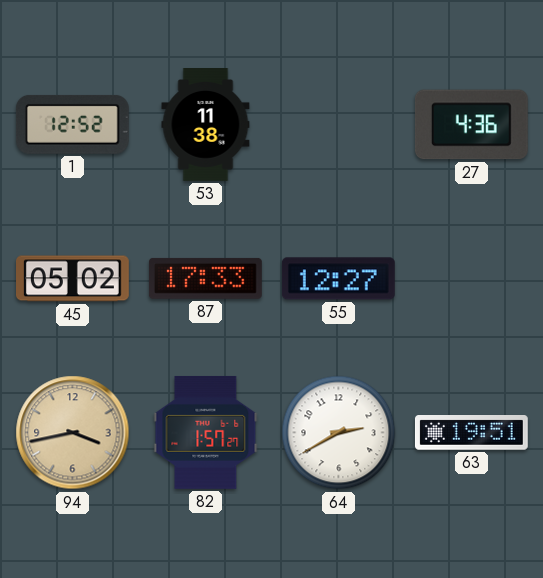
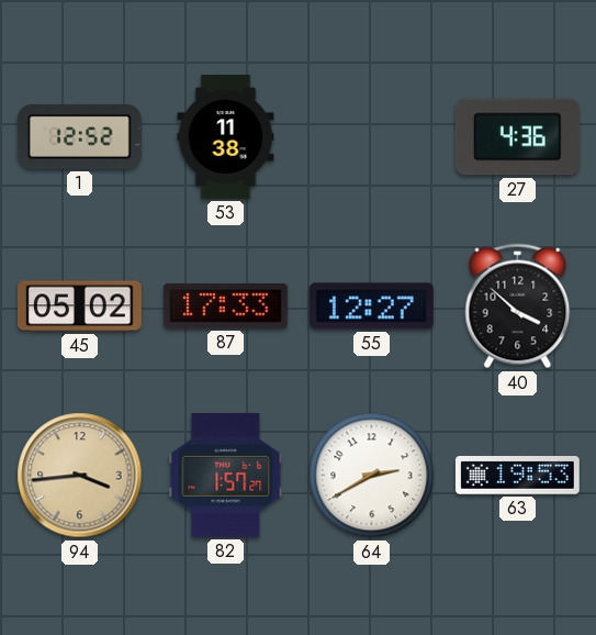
40: none -> 3:52
94: 3:43 -> 3:44
63: 19:51 -> 19:53
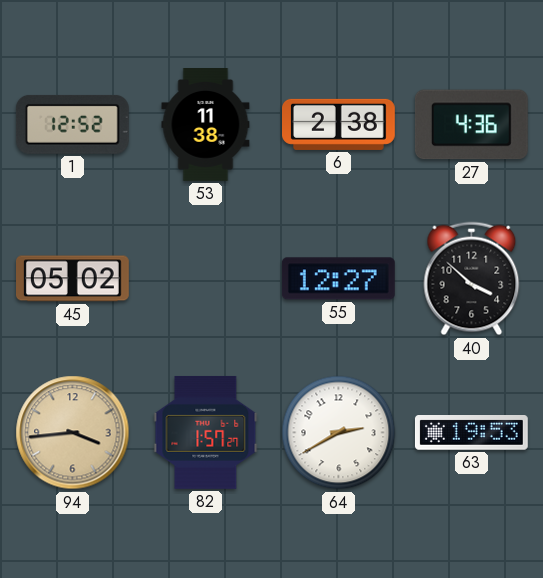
6: none -> 2:38
87: 17:33 -> none
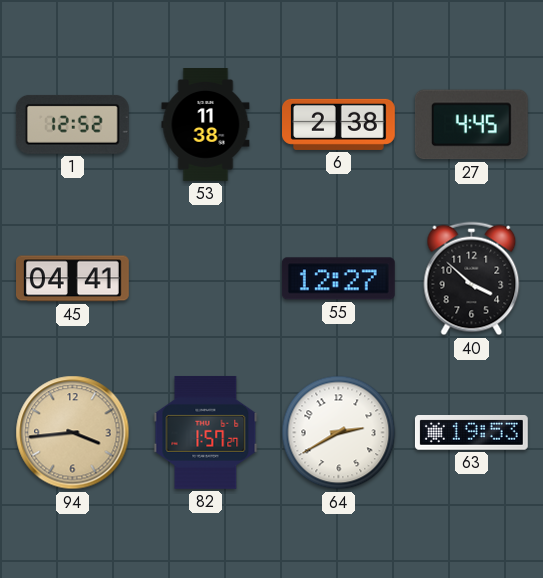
27: 4:36 -> 4:45
45: 05:02 -> 04:41
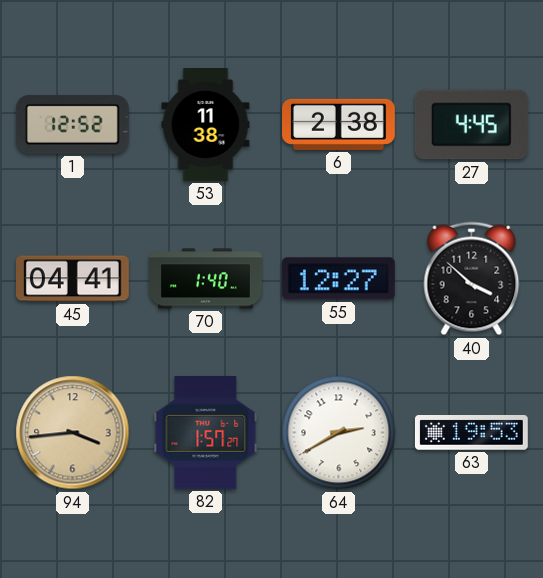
70: none -> 1:40
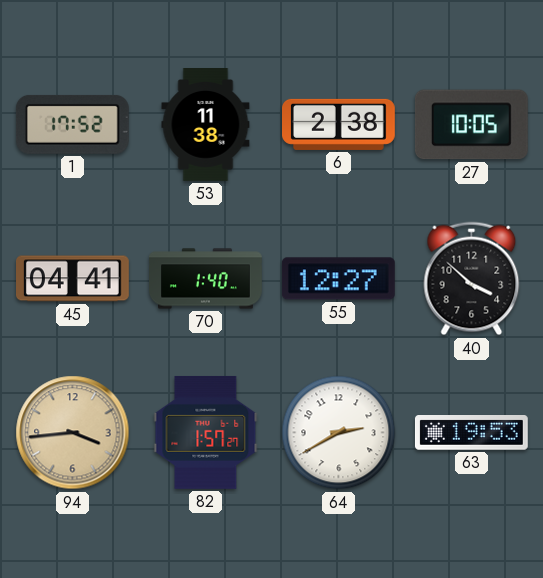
1: 12:52 -> 17:52
27: 4:45 -> 10:05
